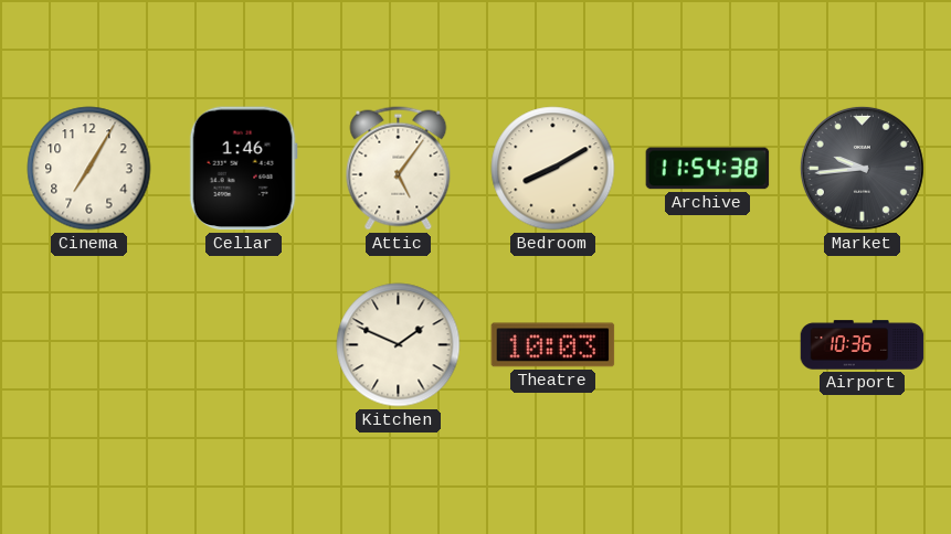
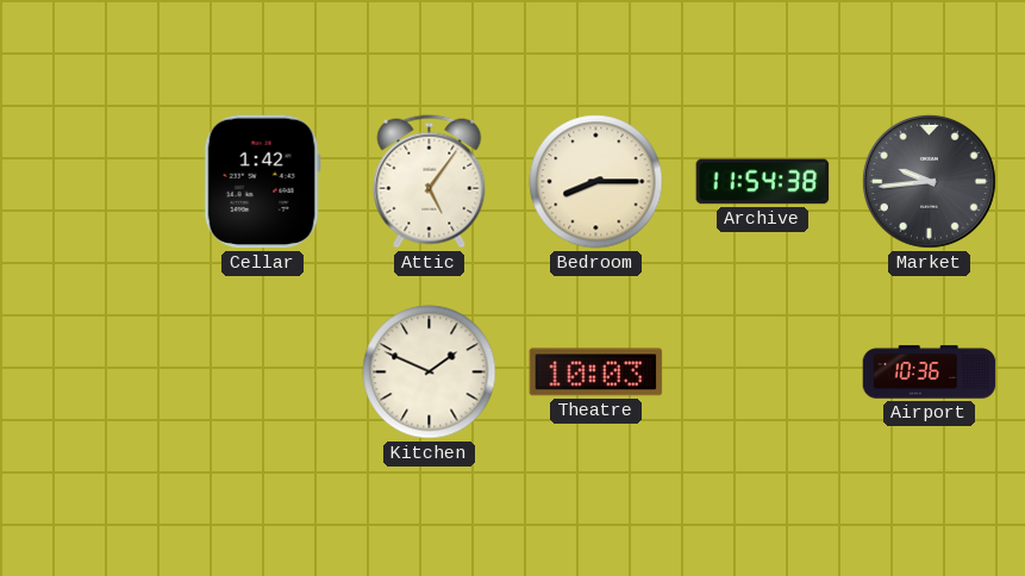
Cinema: 7:05 -> none
Cellar: 1:46 -> 1:42
Bedroom: 8:10 -> 8:15
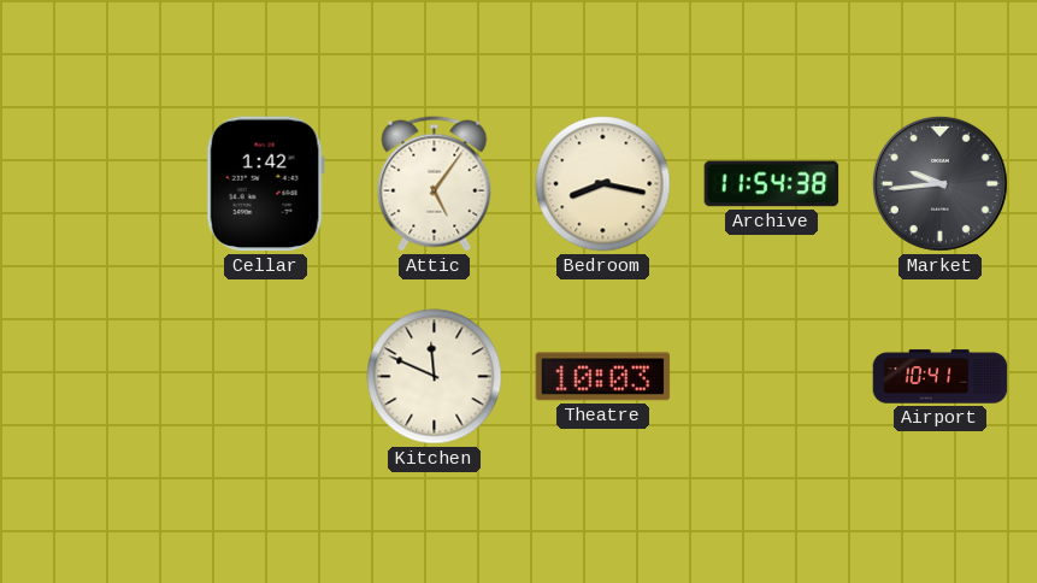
Bedroom: 8:15 -> 8:17
Kitchen: 1:49 -> 11:49
Airport: 10:36 -> 10:41
